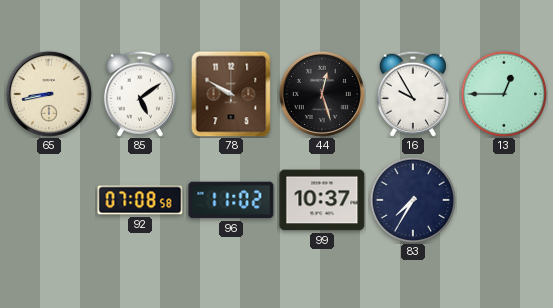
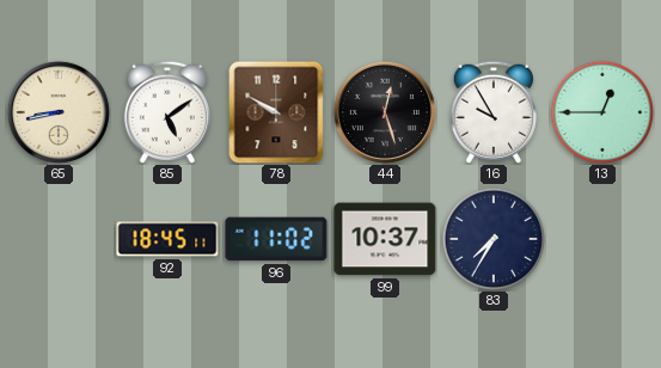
92: 07:08 -> 18:45
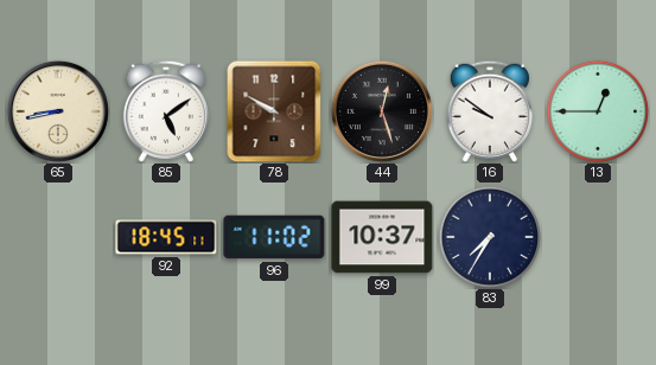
16: 9:55 -> 9:51
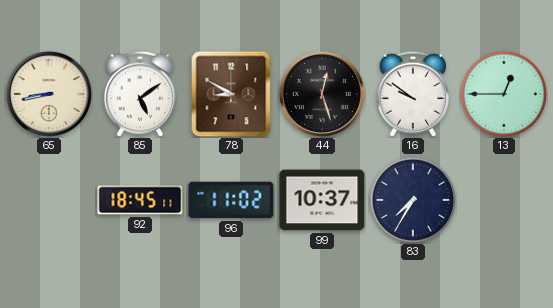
78: 9:50 -> 8:50
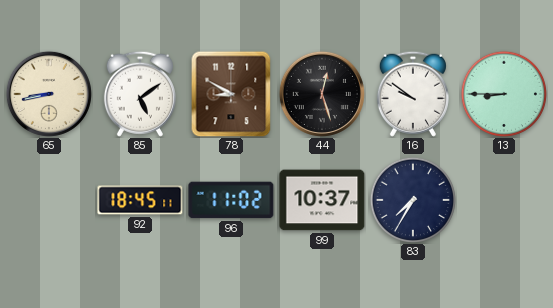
13: 12:45 -> 8:45
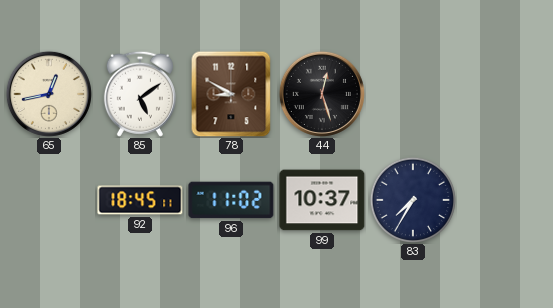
65: 8:43 -> 12:43
16: 9:51 -> none
13: 8:45 -> none
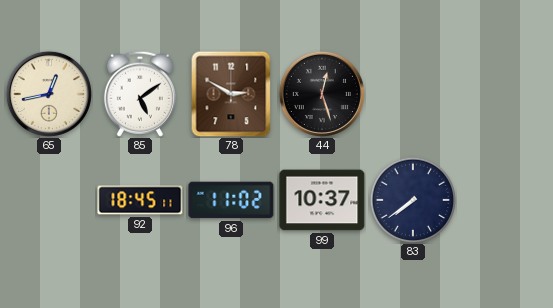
78: 8:50 -> 2:50
83: 7:35 -> 7:39
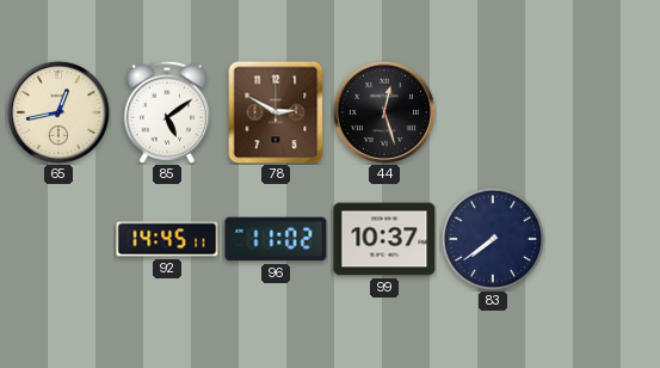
92: 18:45 -> 14:45
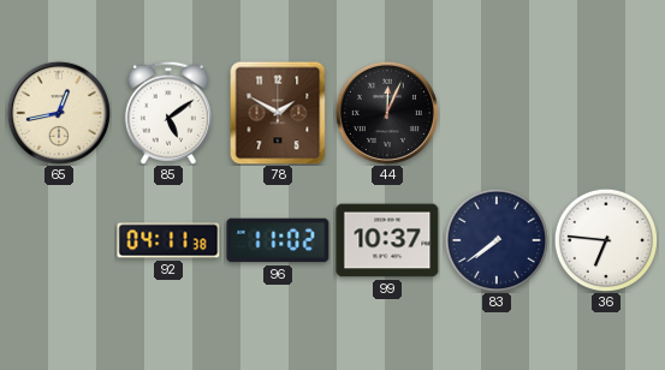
78: 2:50 -> 1:50
44: 12:27 -> 12:04
92: 14:45 -> 04:11
36: none -> 6:46
